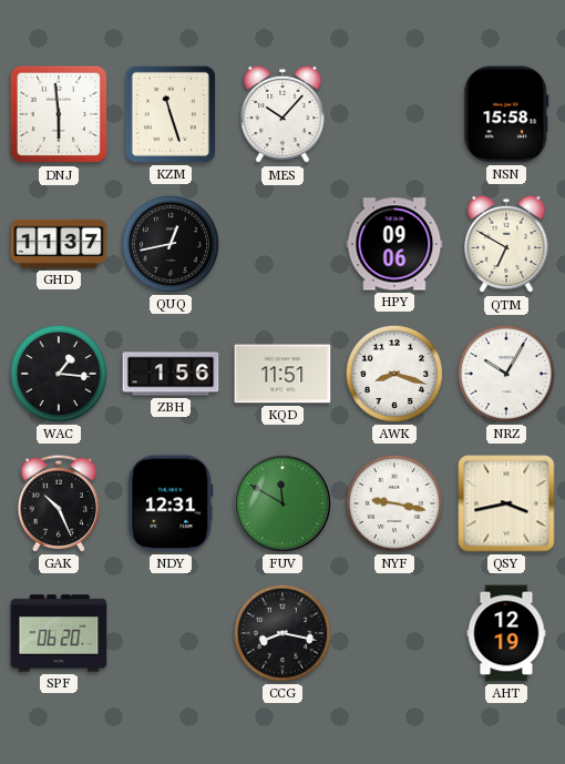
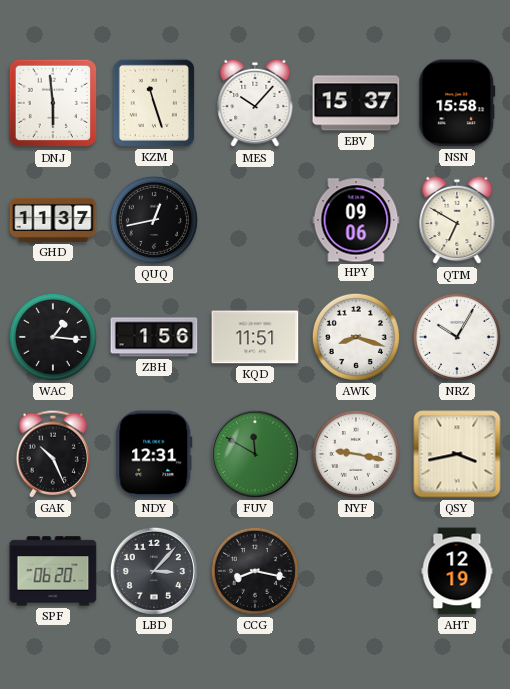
EBV: none -> 15:37
LBD: none -> 3:07
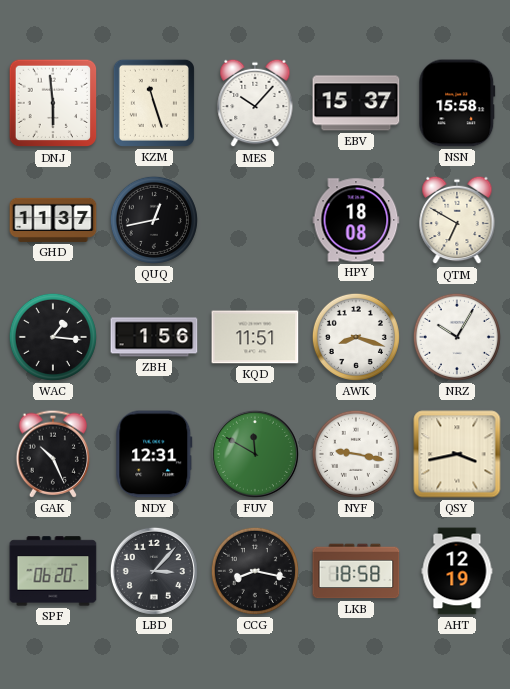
HPY: 09:06 -> 18:08
LKB: none -> 18:58
